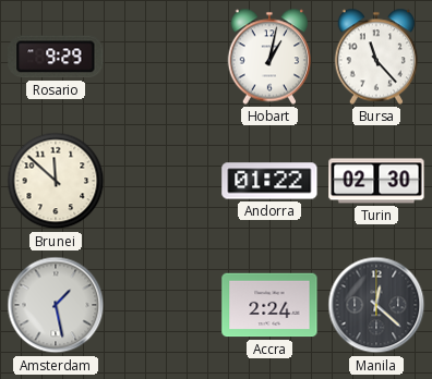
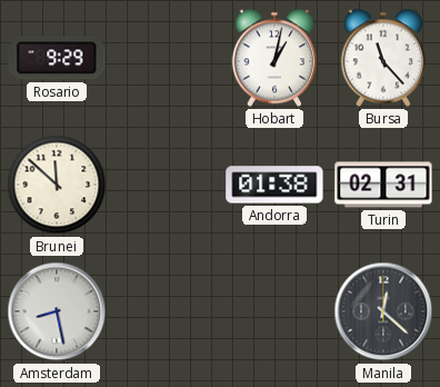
Andorra: 01:22 -> 01:38
Turin: 02:30 -> 02:31
Amsterdam: 1:28 -> 8:28
Accra: 2:24 -> none
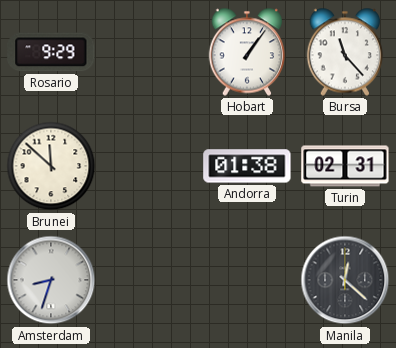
Hobart: 1:02 -> 1:06
Amsterdam: 8:28 -> 8:33
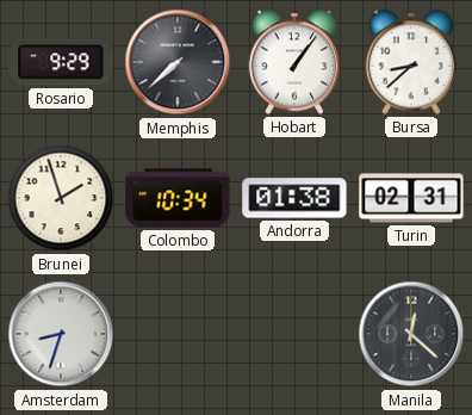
Memphis: none -> 7:38
Bursa: 11:23 -> 8:38
Brunei: 11:52 -> 1:57
Colombo: none -> 10:34
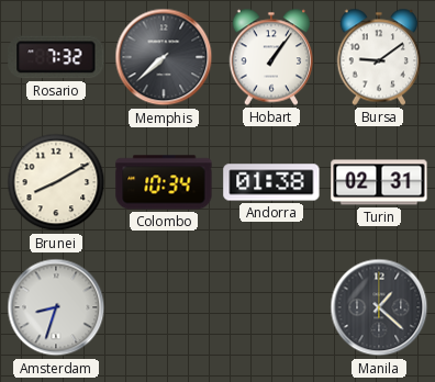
Rosario: 9:29 -> 7:32
Bursa: 8:38 -> 9:09
Brunei: 1:57 -> 8:10
Manila: 12:22 -> 1:22
